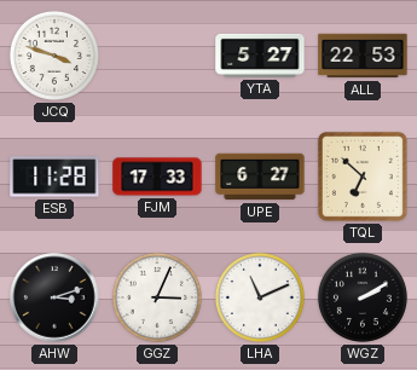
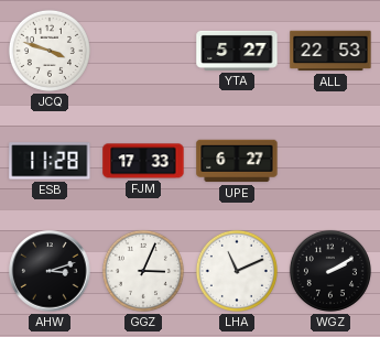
TQL: 6:52 -> none
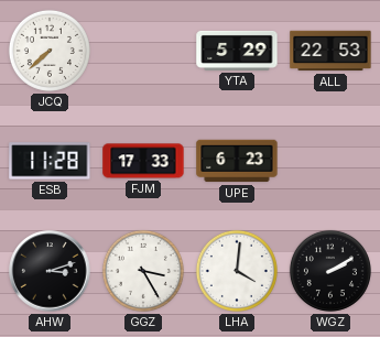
JCQ: 3:48 -> 7:38
YTA: 5:27 -> 5:29
UPE: 6:27 -> 6:23
GGZ: 3:04 -> 3:25
LHA: 11:11 -> 4:01
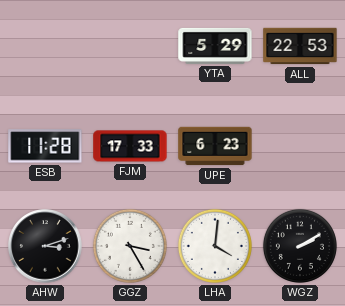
JCQ: 7:38 -> none
